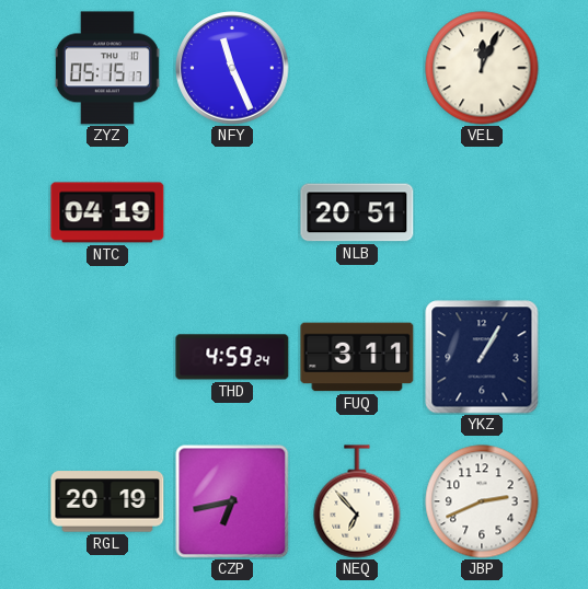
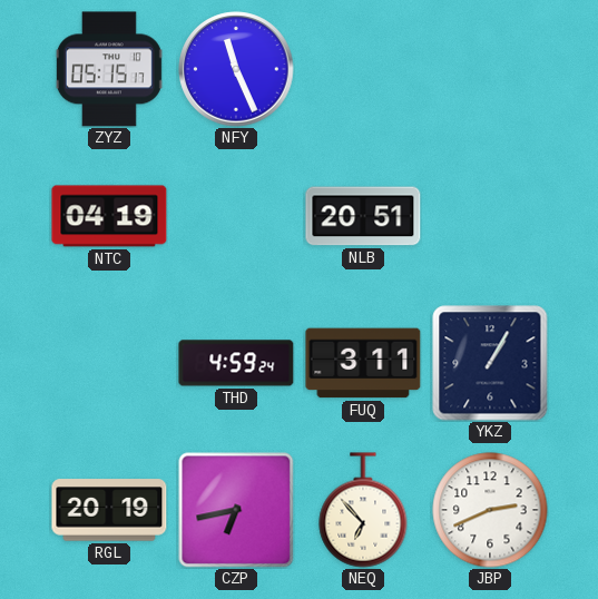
VEL: 12:04 -> none
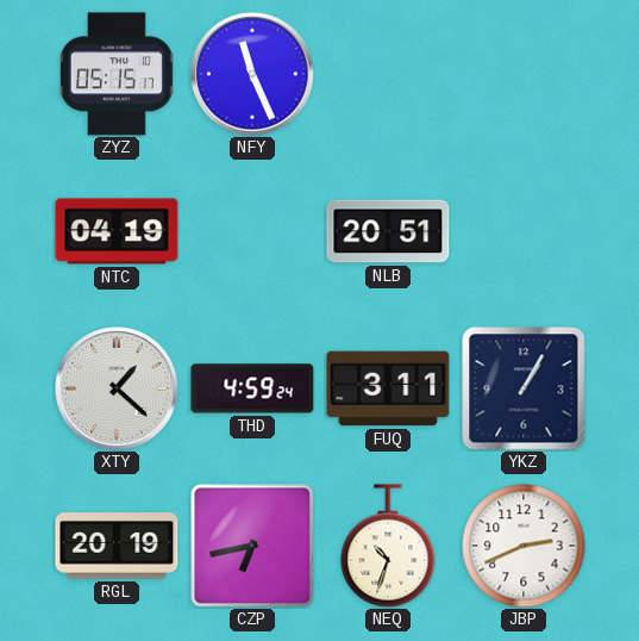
XTY: none -> 1:22
NEQ: 6:53 -> 10:33
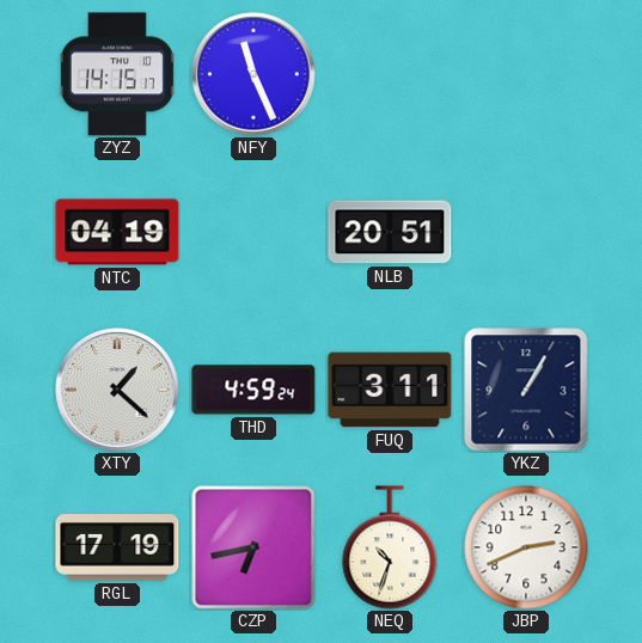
ZYZ: 05:15 -> 14:15
RGL: 20:19 -> 17:19
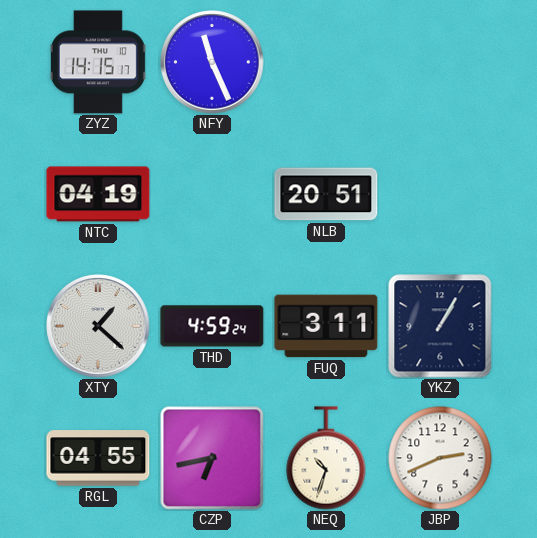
RGL: 17:19 -> 04:55
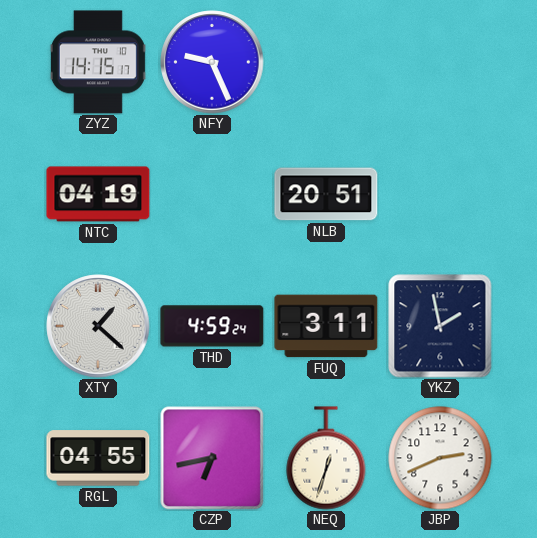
NFY: 11:26 -> 9:26
YKZ: 1:05 -> 1:58
NEQ: 10:33 -> 12:33
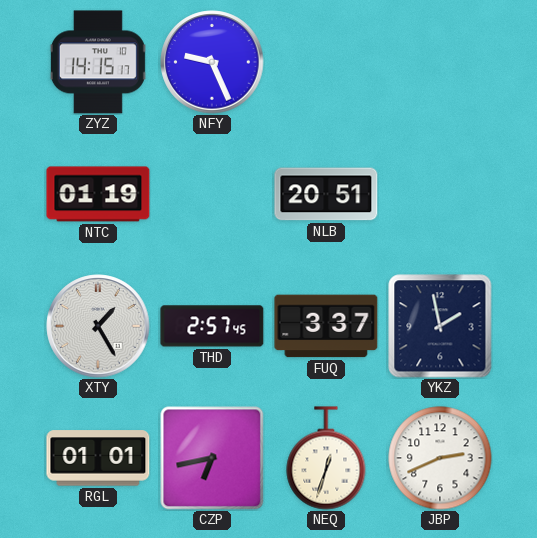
NTC: 04:19 -> 01:19
XTY: 1:22 -> 1:25
THD: 4:59 -> 2:57
FUQ: 3:11 -> 3:37
RGL: 04:55 -> 01:01
